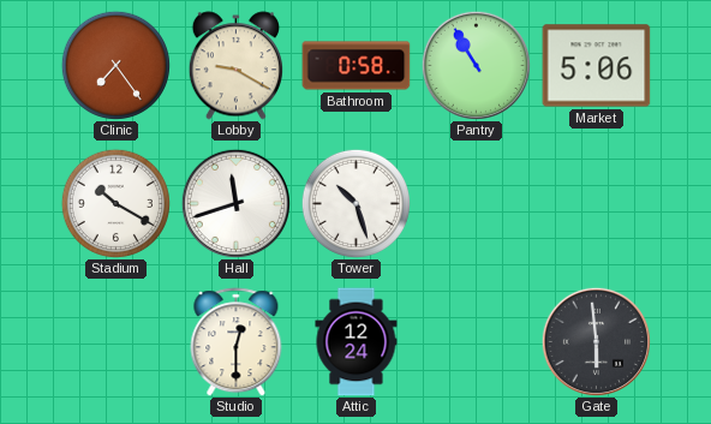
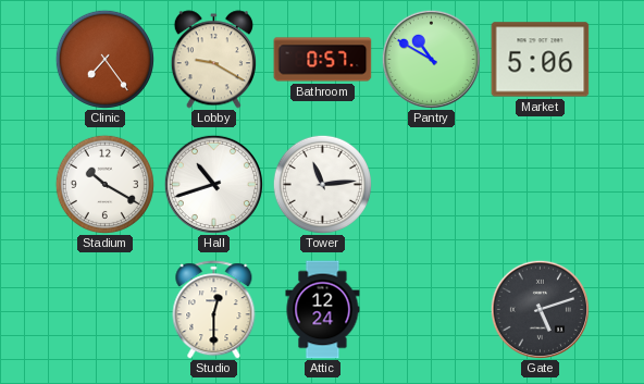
Bathroom: 0:58 -> 0:57
Pantry: 10:55 -> 10:50
Hall: 11:42 -> 10:42
Tower: 10:27 -> 11:14
Gate: 5:59 -> 5:12
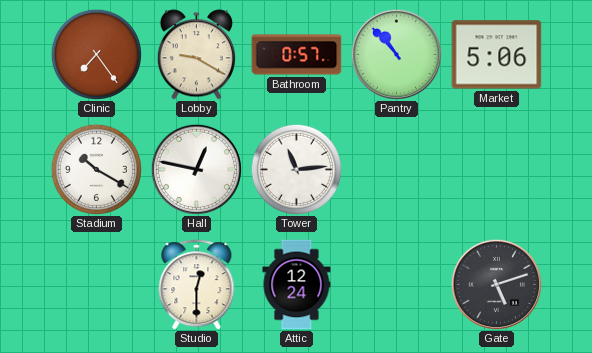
Pantry: 10:50 -> 10:53
Hall: 10:42 -> 12:47
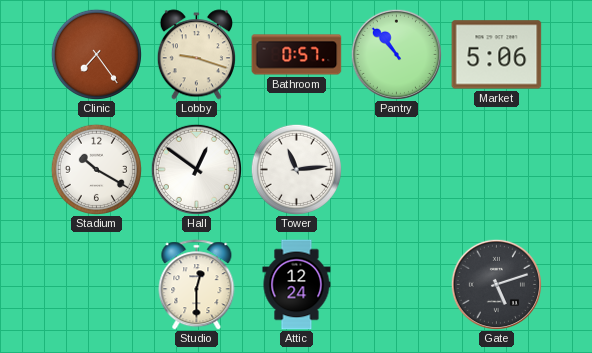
Lobby: 9:20 -> 9:18
Hall: 12:47 -> 12:51
